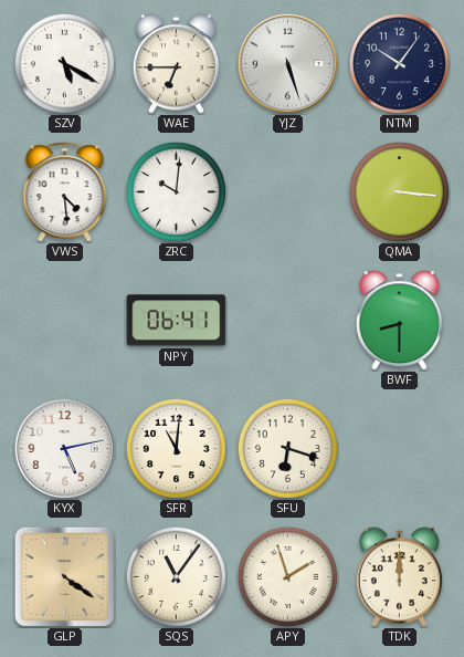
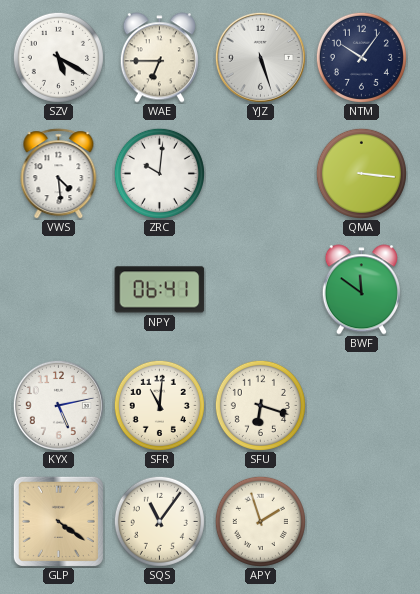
BWF: 8:30 -> 11:51
TDK: 12:00 -> none
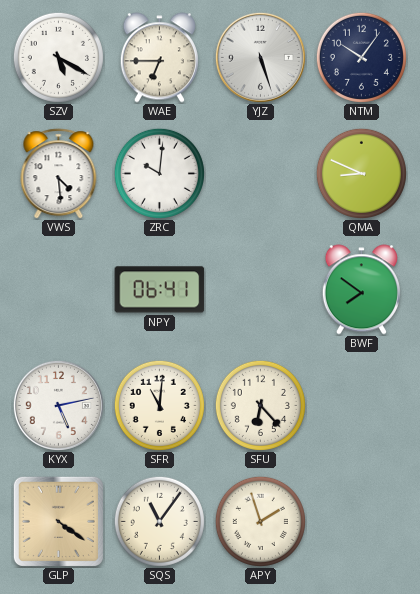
QMA: 3:16 -> 8:49
BWF: 11:51 -> 7:51
SFU: 6:18 -> 6:23
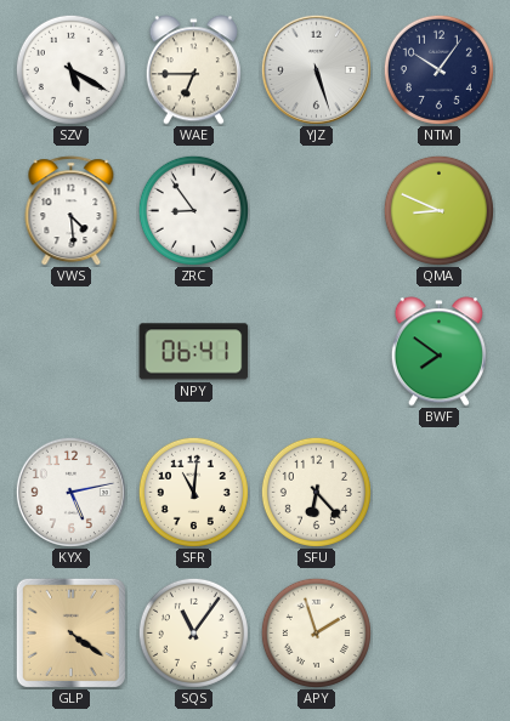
ZRC: 10:01 -> 8:54
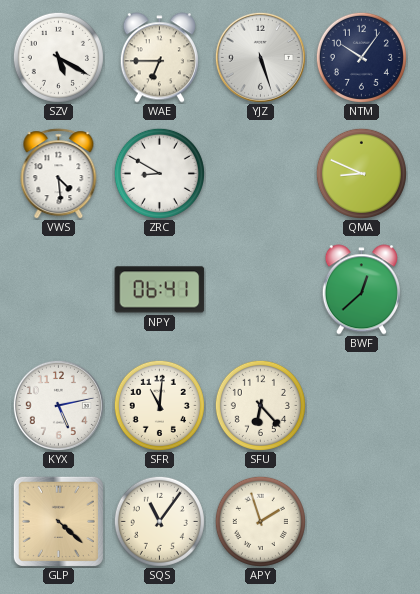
ZRC: 8:54 -> 8:50
BWF: 7:51 -> 12:38
GLP: 4:21 -> 4:22
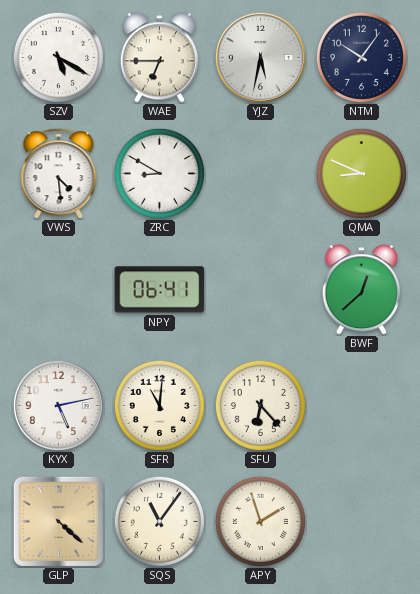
YJZ: 5:27 -> 5:32
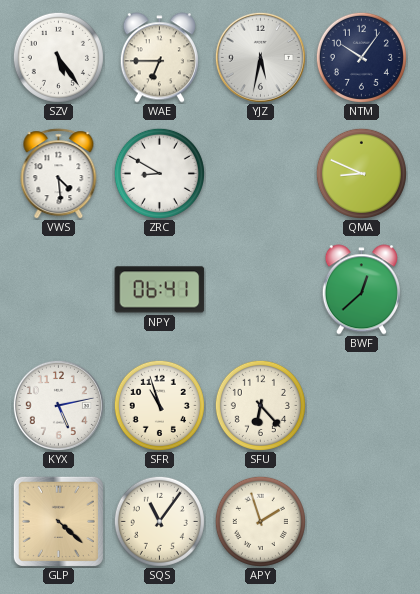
SZV: 5:20 -> 5:24
SFR: 11:01 -> 10:57
